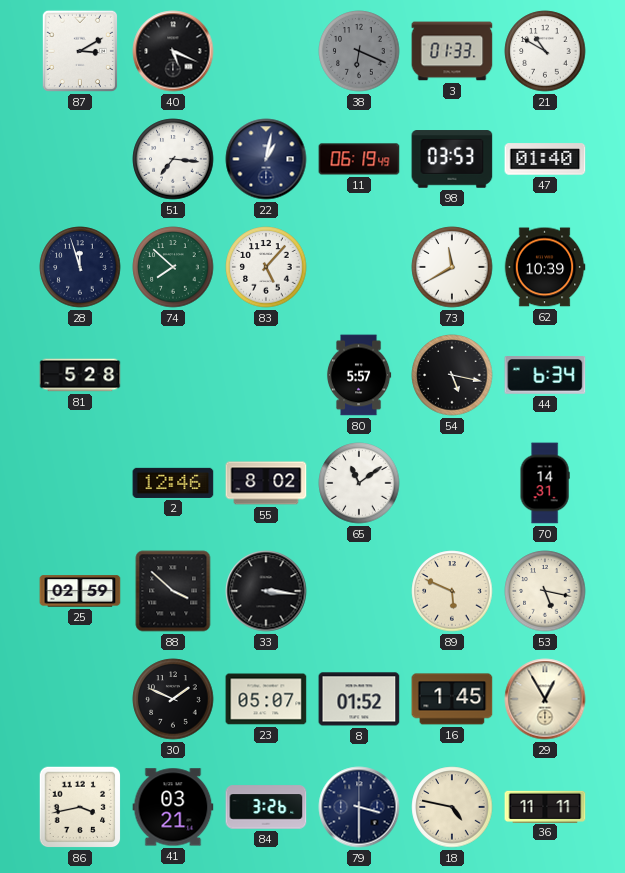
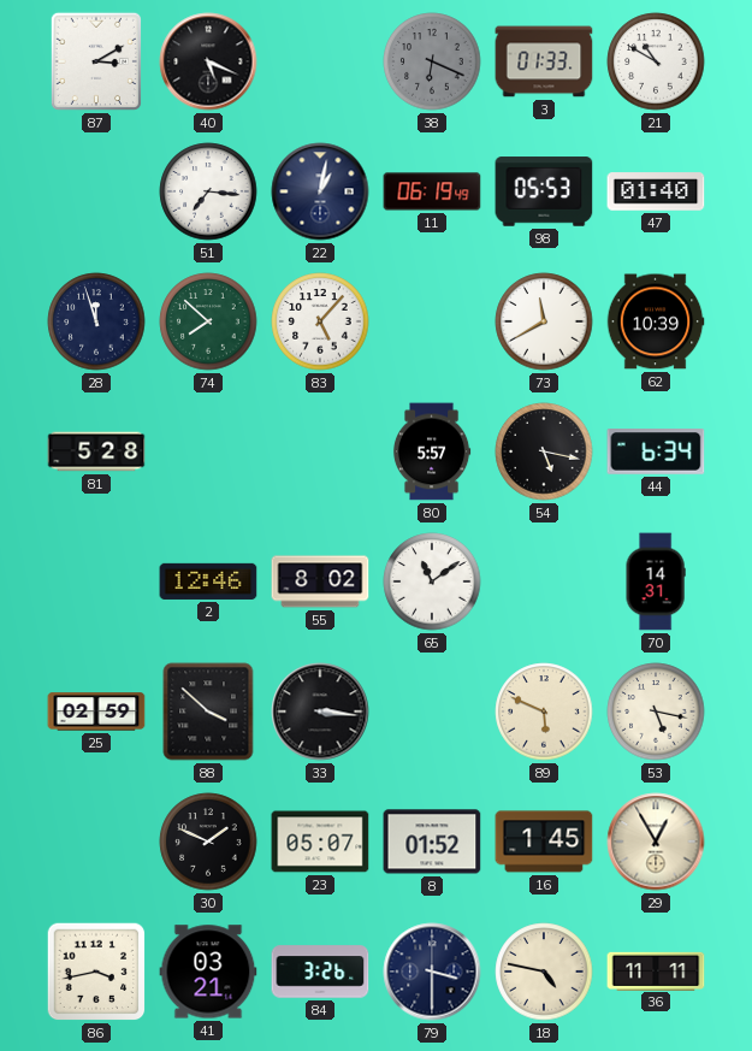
98: 03:53 -> 05:53
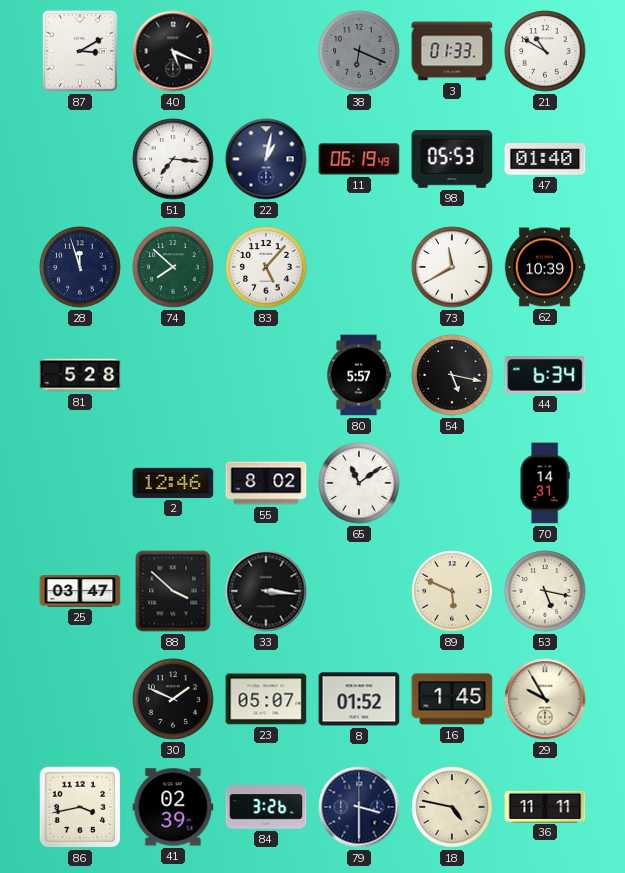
25: 02:59 -> 03:47
29: 12:55 -> 9:55
41: 03:21 -> 02:39
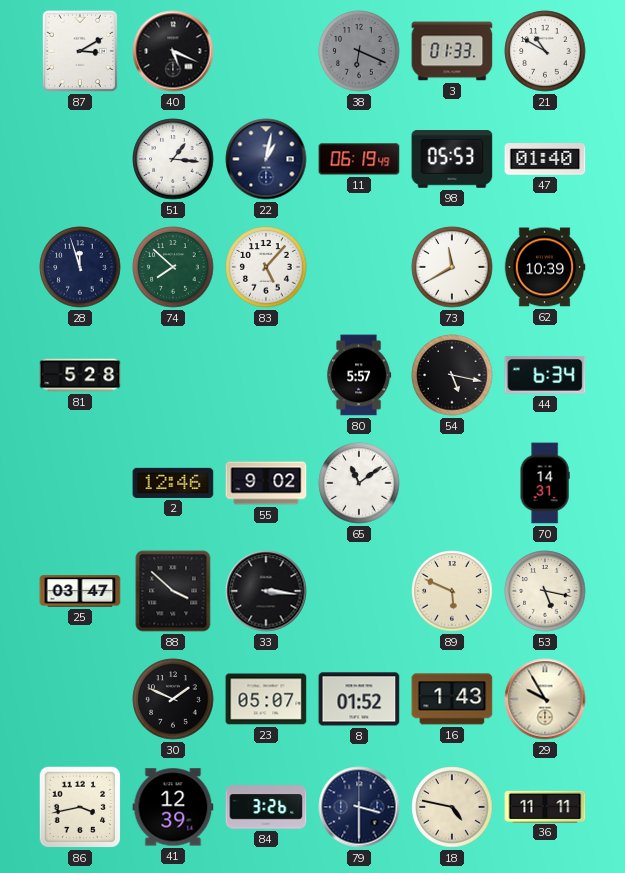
51: 7:16 -> 1:16
55: 8:02 -> 9:02
16: 1:45 -> 1:43
41: 02:39 -> 12:39
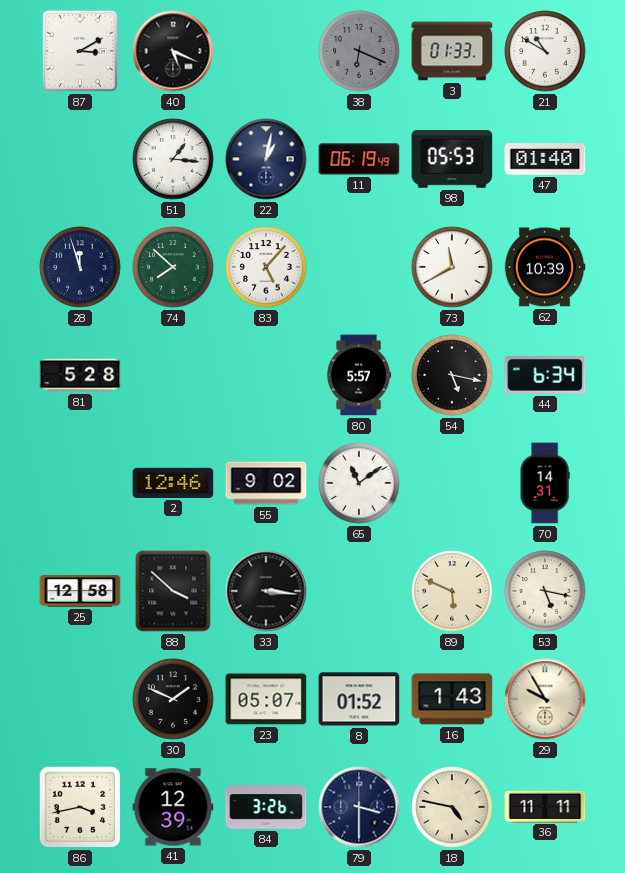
25: 03:47 -> 12:58
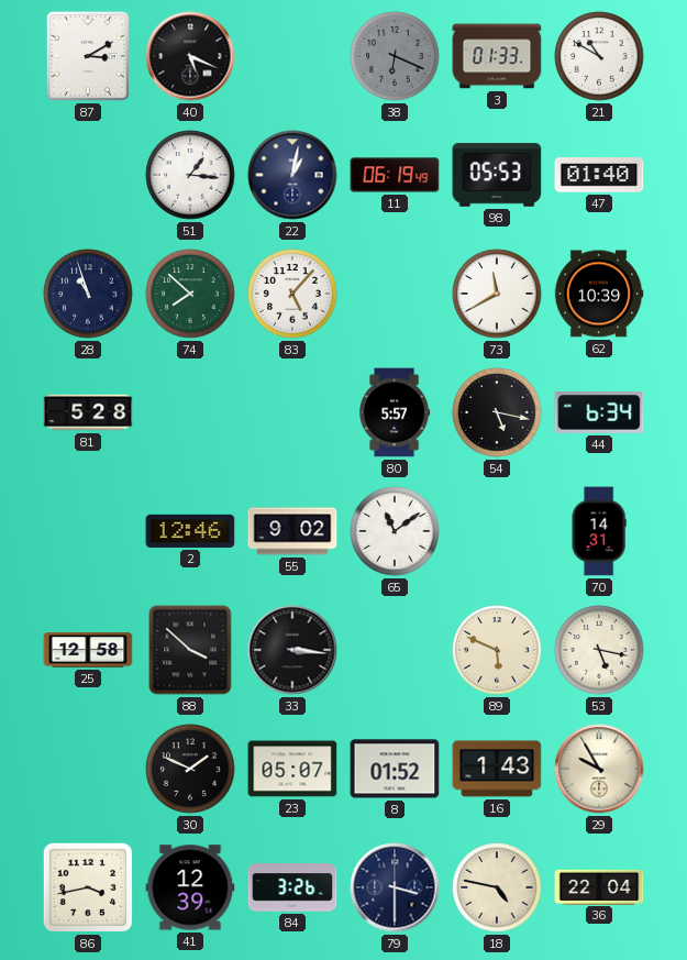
28: 11:57 -> 10:57
36: 11:11 -> 22:04
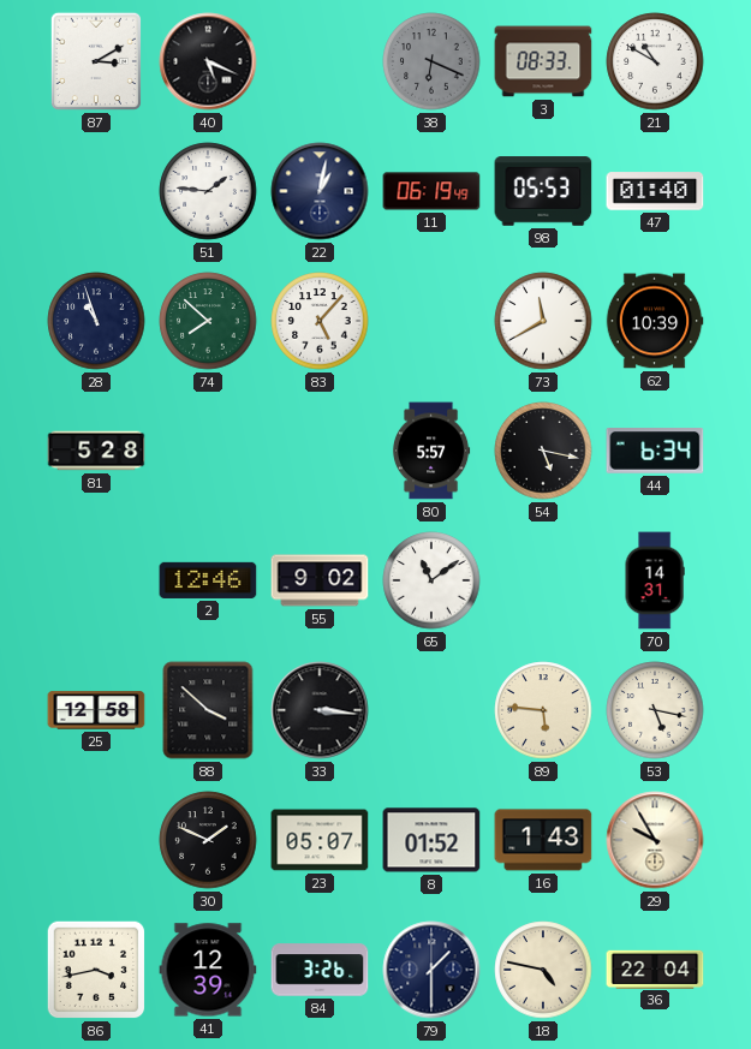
3: 01:33 -> 08:33
51: 1:16 -> 1:46
89: 5:49 -> 5:46
79: 3:30 -> 1:30
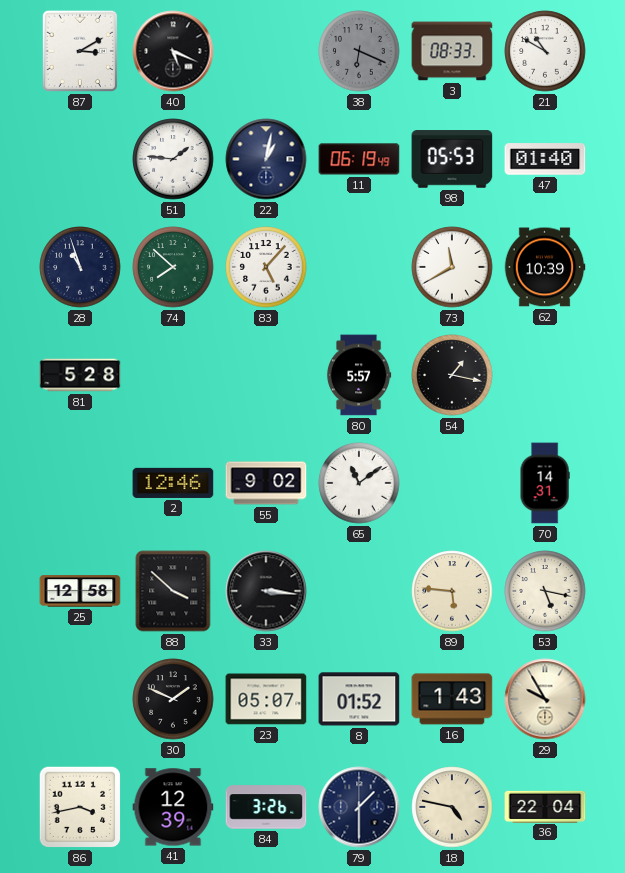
54: 5:17 -> 1:17
44: 6:34 -> none
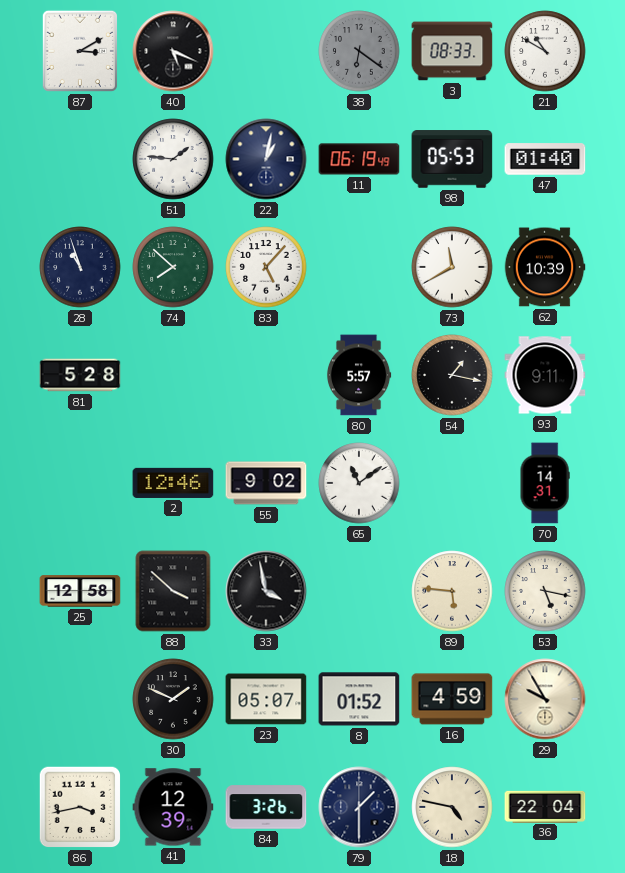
38: 6:19 -> 6:21
93: none -> 9:11
33: 3:16 -> 3:58
16: 1:43 -> 4:59
